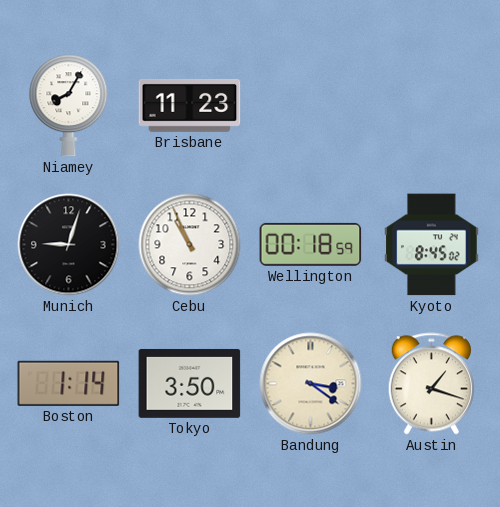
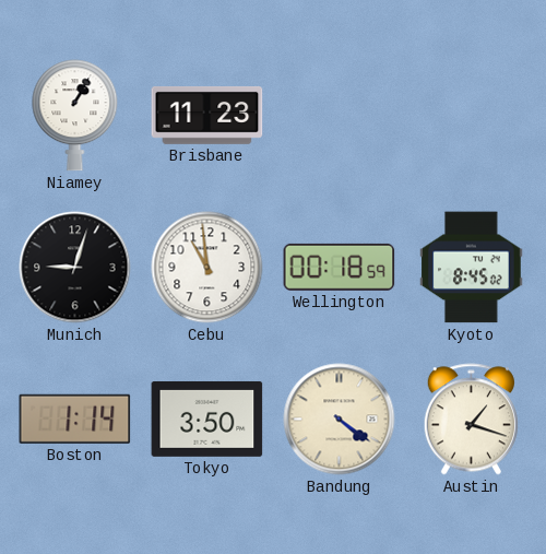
Niamey: 8:05 -> 1:05
Cebu: 10:56 -> 10:59
Bandung: 3:21 -> 4:21
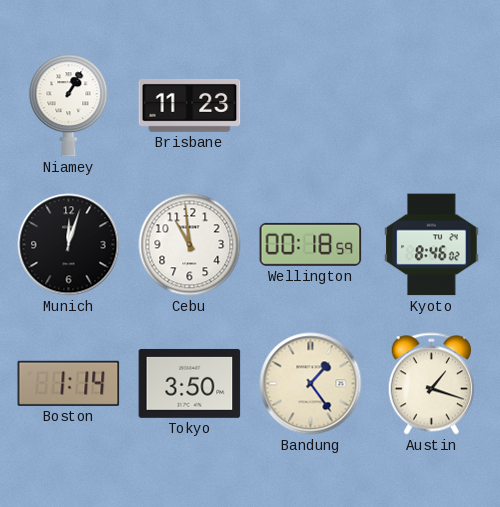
Munich: 9:03 -> 12:03
Kyoto: 8:45 -> 8:46
Bandung: 4:21 -> 1:24
